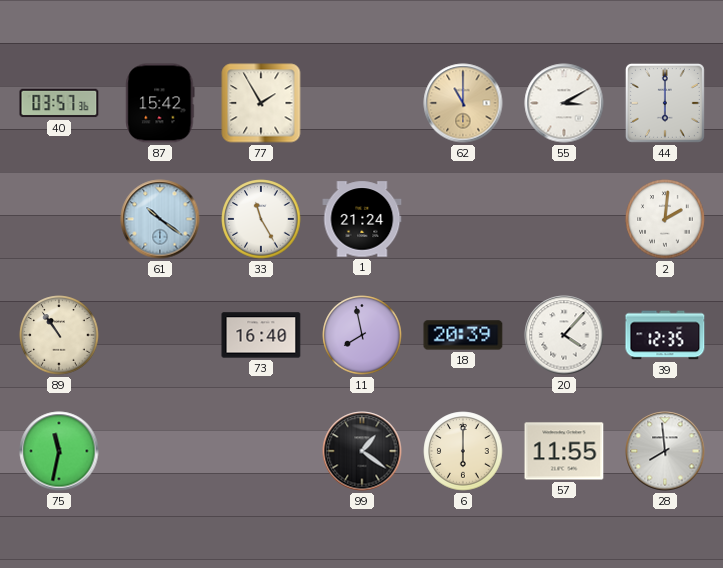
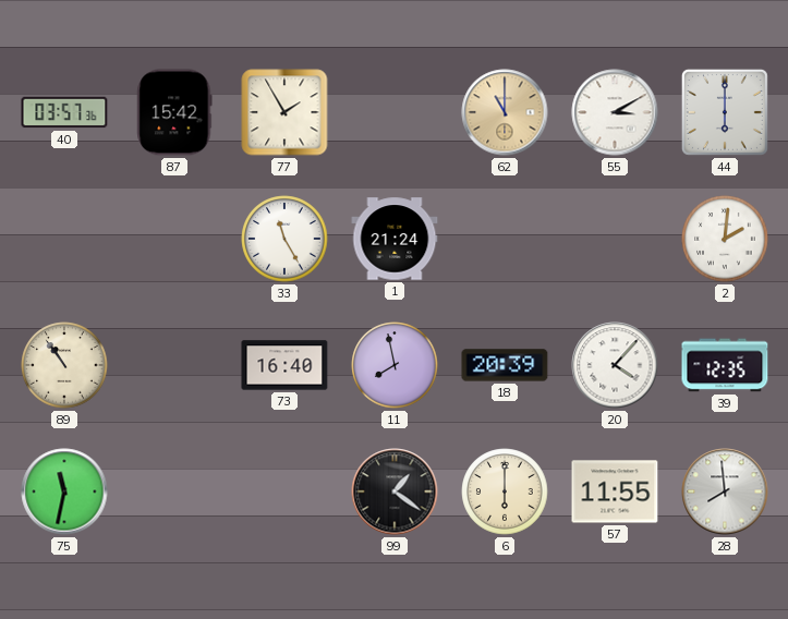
61: 10:21 -> none
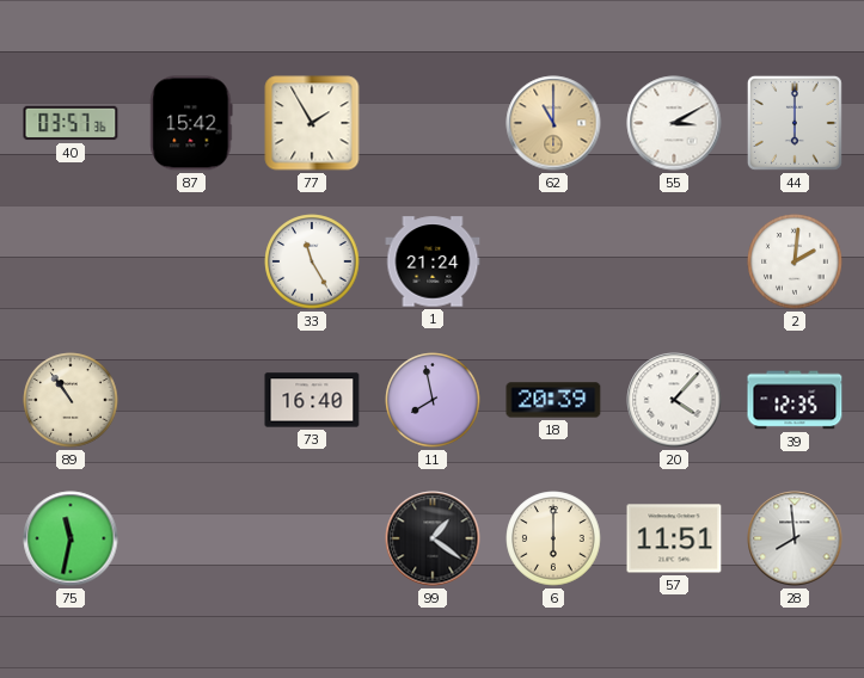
57: 11:55 -> 11:51
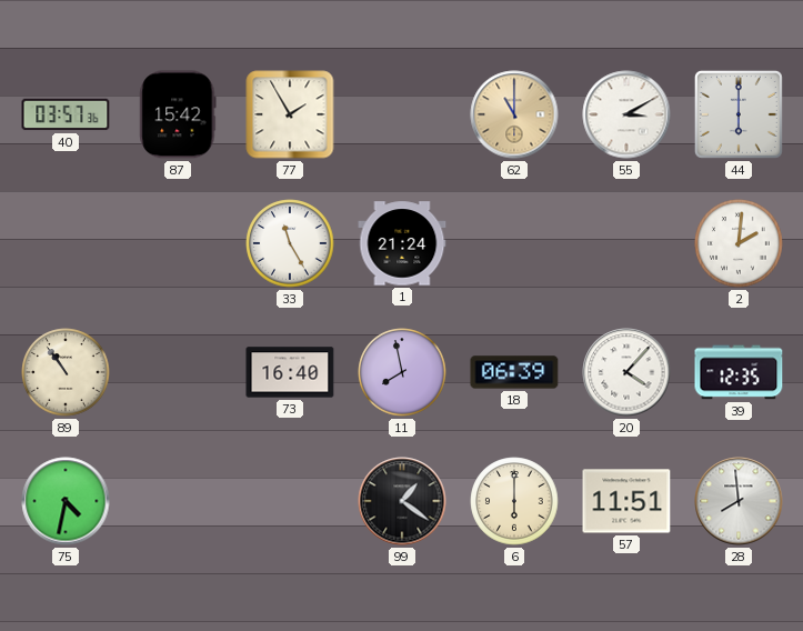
18: 20:39 -> 06:39
75: 11:32 -> 4:32
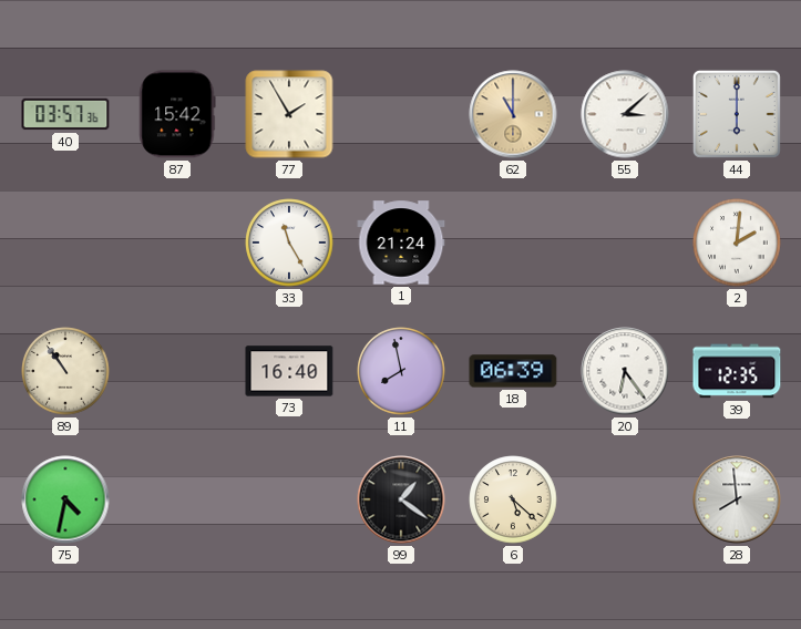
55: 3:10 -> 3:08
20: 4:07 -> 6:24
6: 6:00 -> 5:22
57: 11:51 -> none
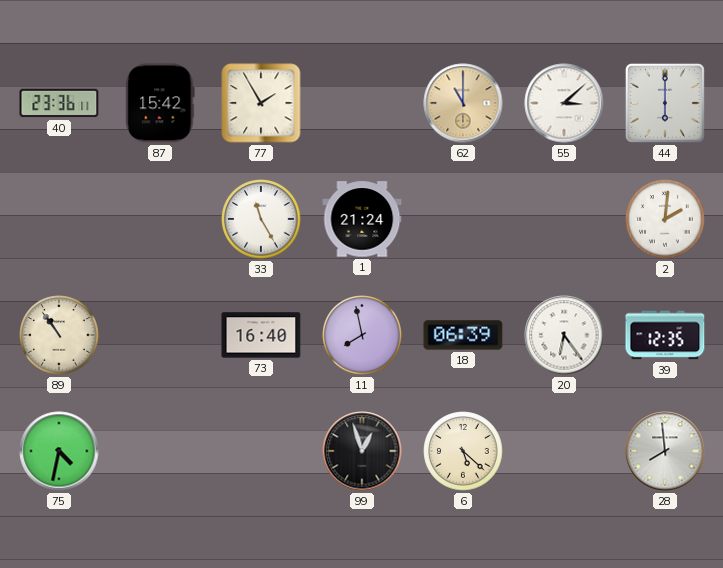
40: 03:57 -> 23:36
99: 1:21 -> 12:57
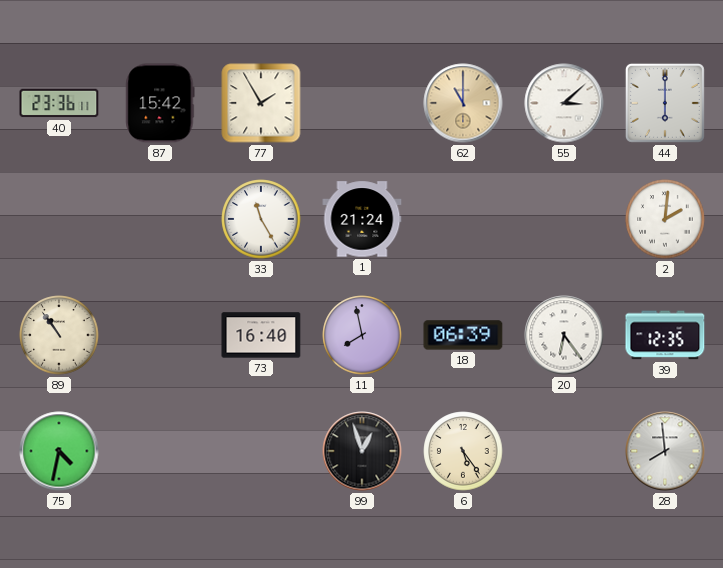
6: 5:22 -> 5:24
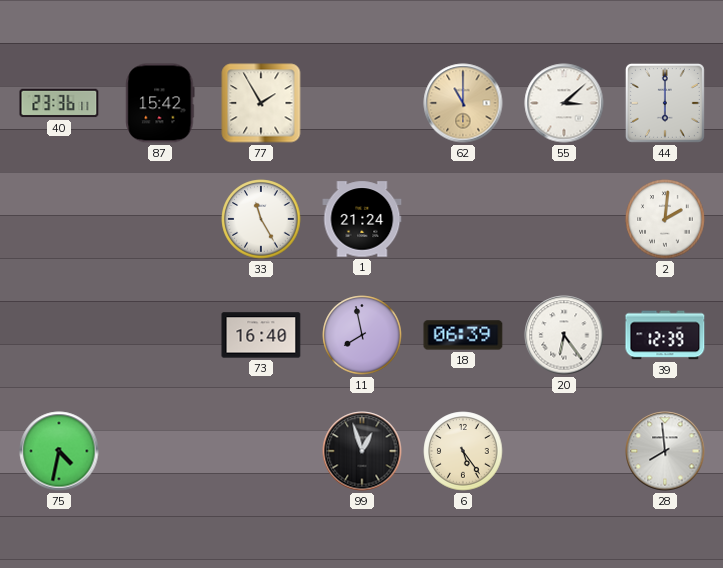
89: 10:54 -> none
39: 12:35 -> 12:39
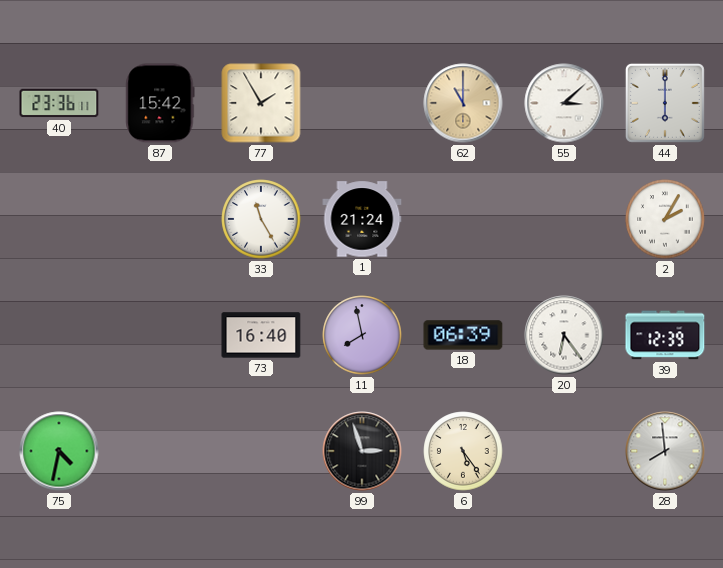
2: 2:01 -> 2:05
99: 12:57 -> 2:57
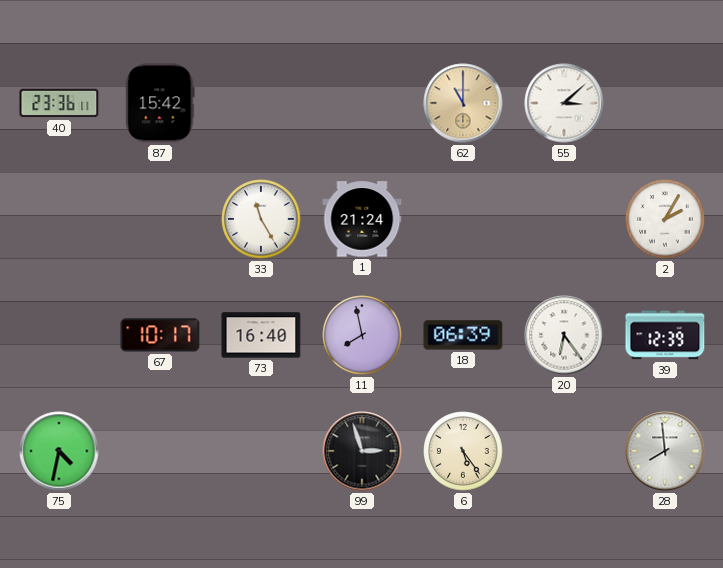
77: 1:55 -> none
44: 6:00 -> none
67: none -> 10:17
